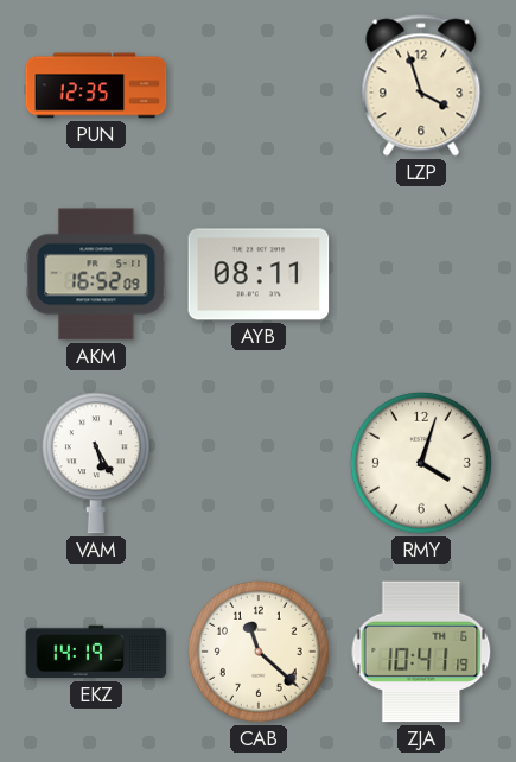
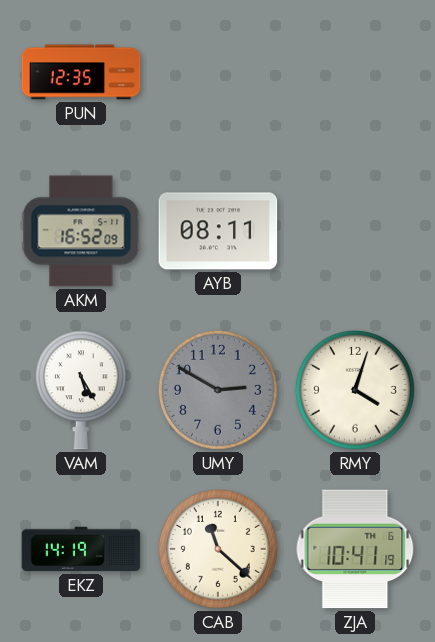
LZP: 3:57 -> none
UMY: none -> 2:50
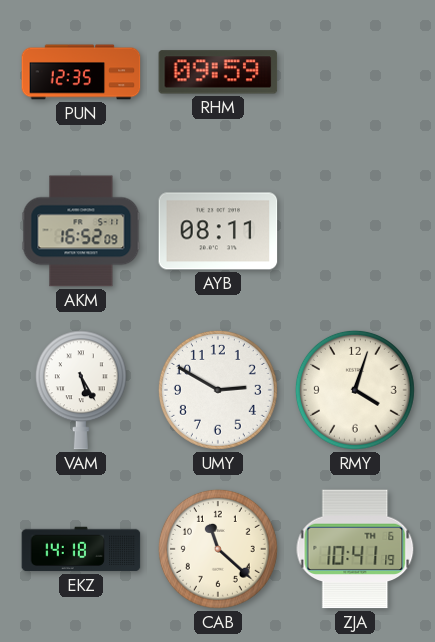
RHM: none -> 09:59
UMY dial: grey -> white
EKZ: 14:19 -> 14:18
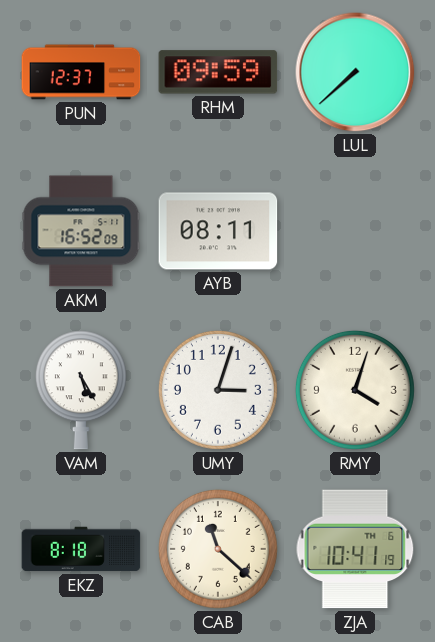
PUN: 12:35 -> 12:37
LUL: none -> 7:38
UMY: 2:50 -> 3:03
EKZ: 14:18 -> 8:18
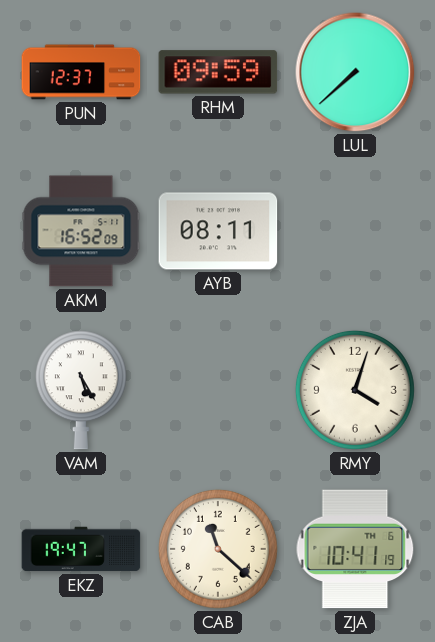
UMY: 3:03 -> none
EKZ: 8:18 -> 19:47
